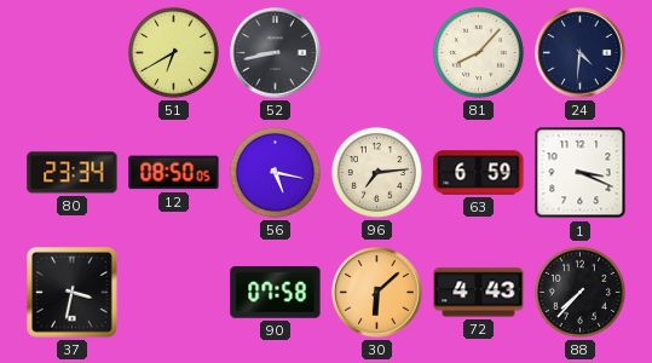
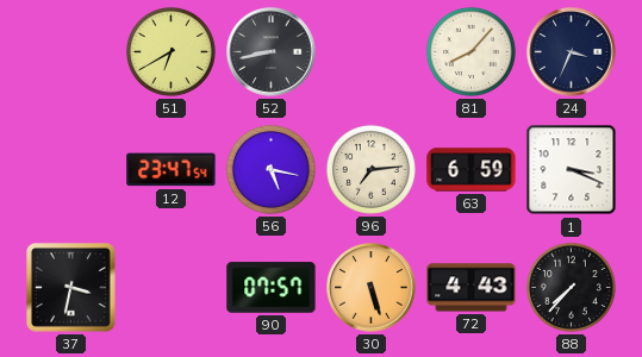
24: 4:31 -> 3:34
80: 23:34 -> none
12: 08:50 -> 23:47
90: 07:58 -> 07:57
30: 6:08 -> 5:27
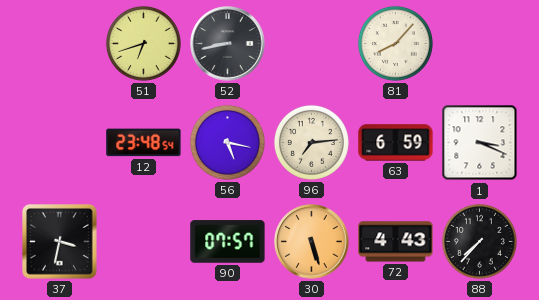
51: 6:40 -> 6:42
24: 3:34 -> none
12: 23:47 -> 23:48
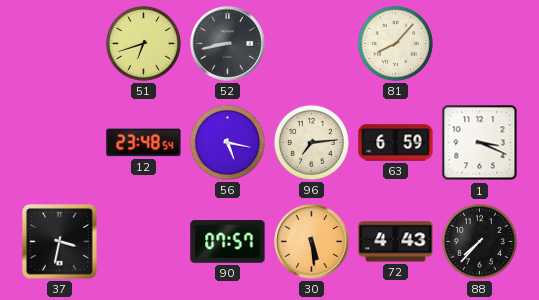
30: 5:27 -> 5:29
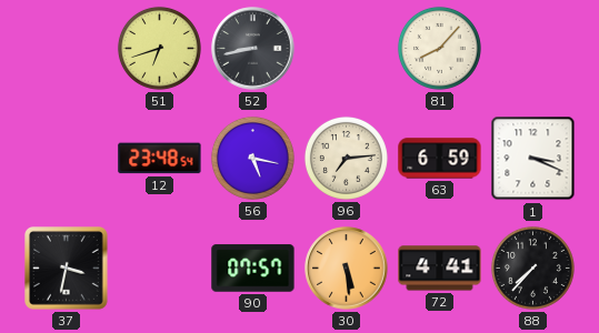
72: 4:43 -> 4:41
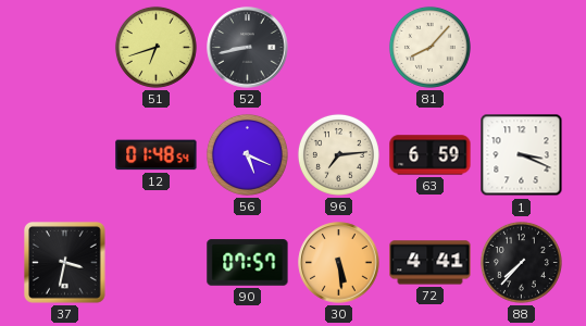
12: 23:48 -> 01:48
56: 5:17 -> 5:19
